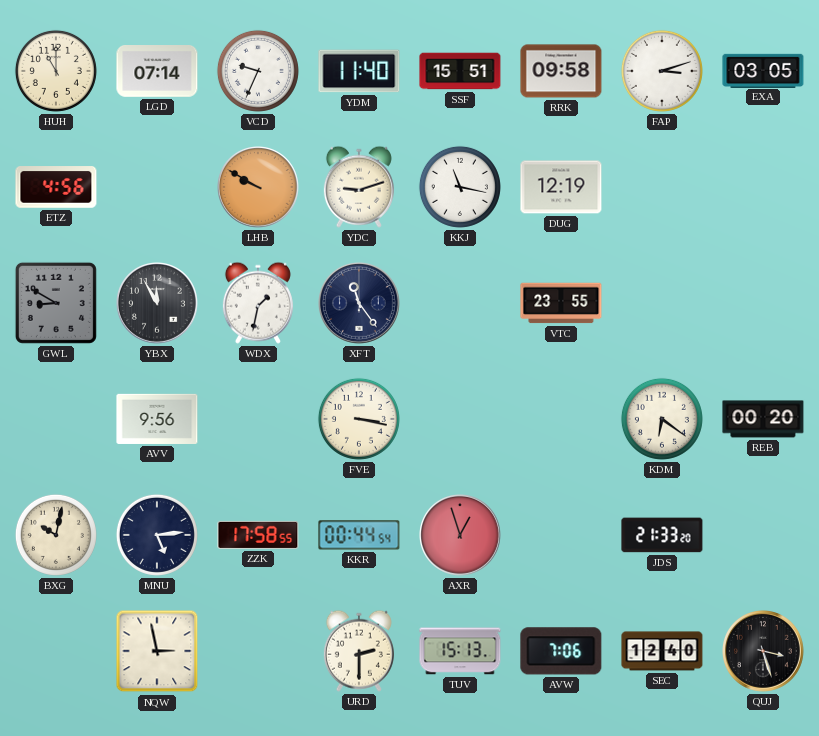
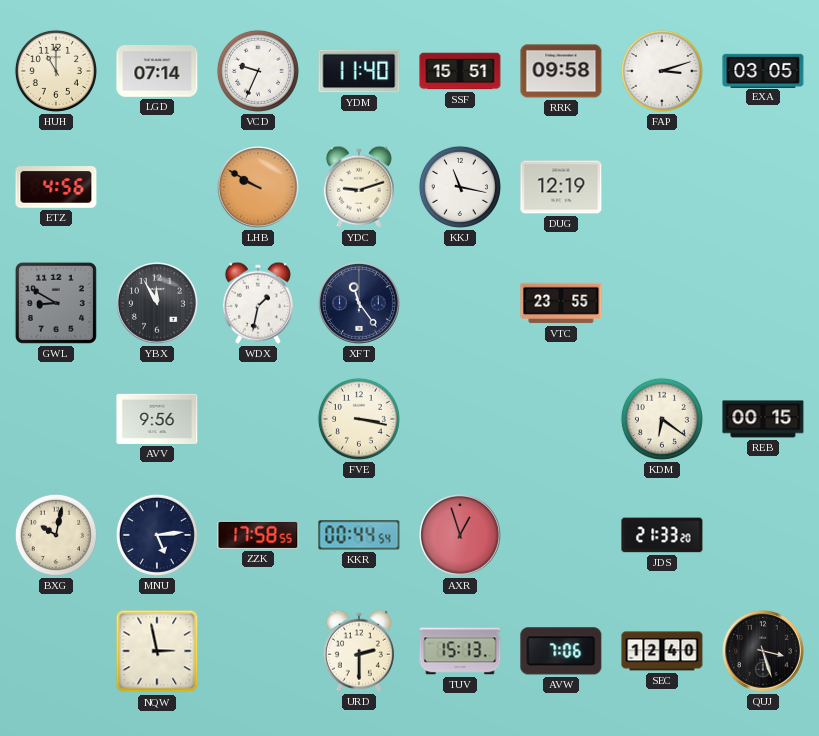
REB: 00:20 -> 00:15
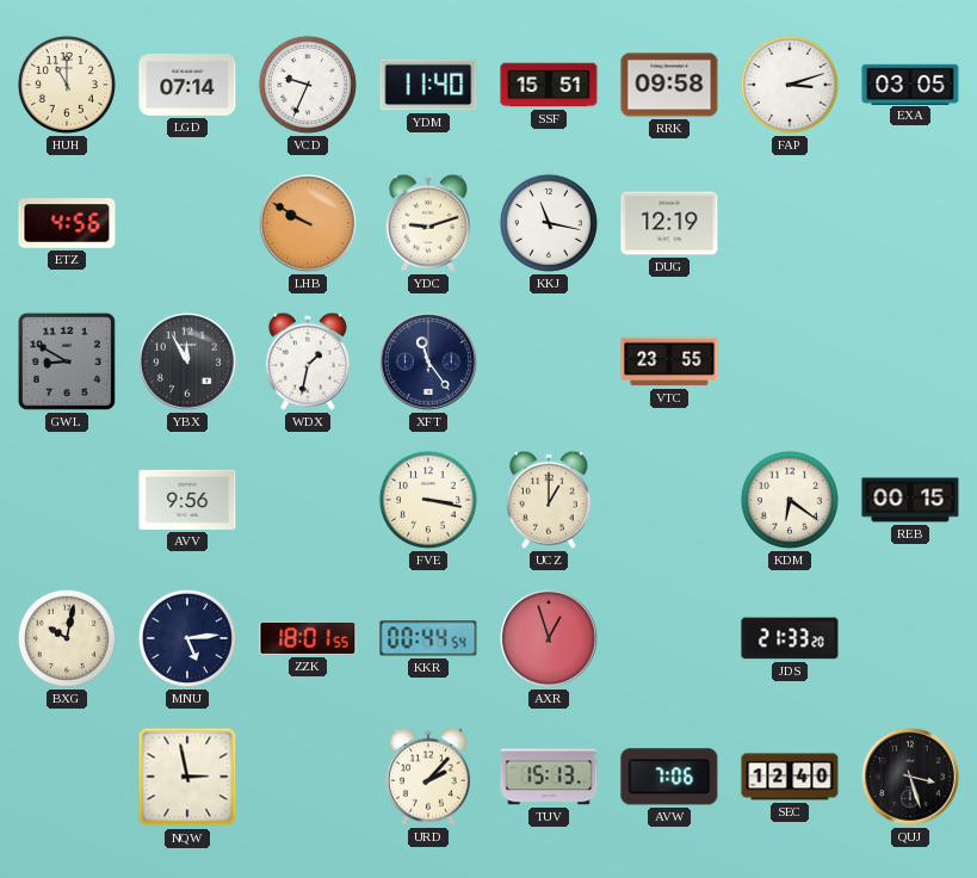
UCZ: none -> 1:00
ZZK: 17:58 -> 18:01
URD: 2:30 -> 2:07
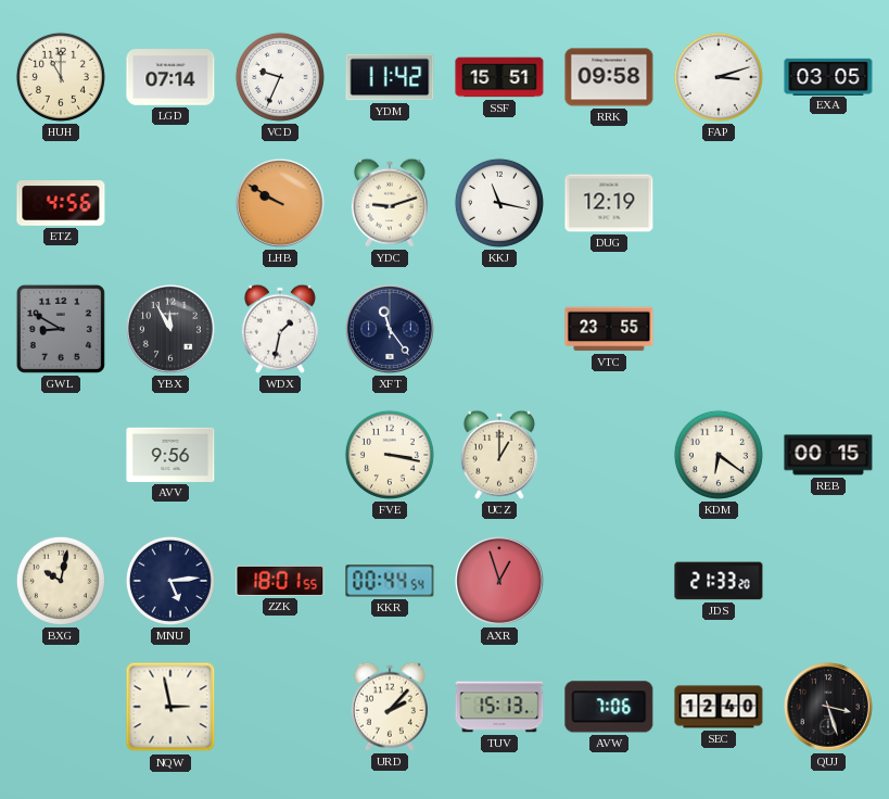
YDM: 11:40 -> 11:42
